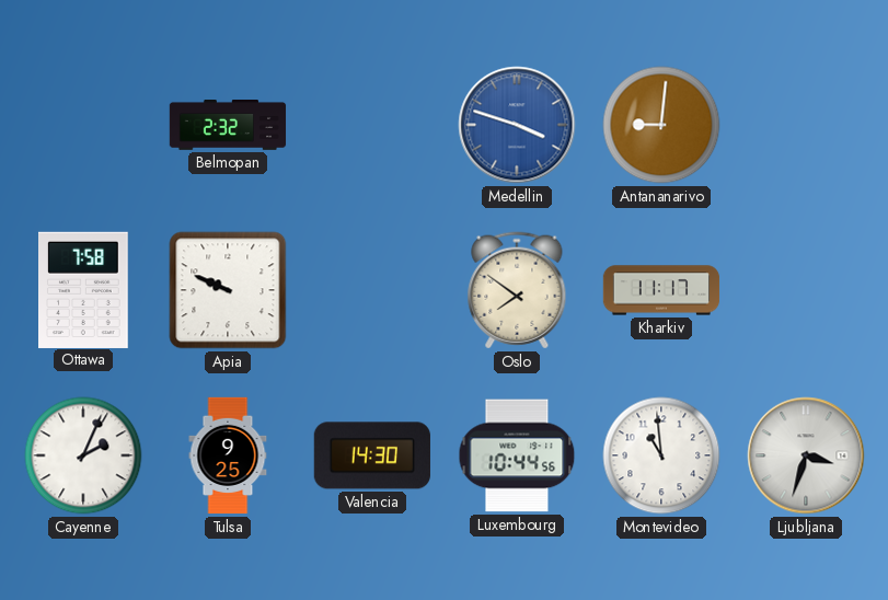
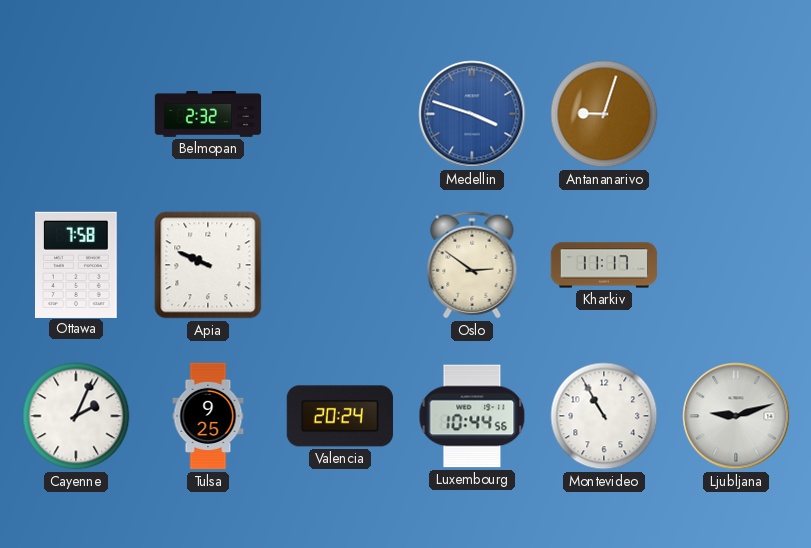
Antananarivo: 9:01 -> 9:03
Oslo: 7:51 -> 2:51
Valencia: 14:30 -> 20:24
Montevideo: 10:59 -> 10:55
Ljubljana: 3:33 -> 9:12
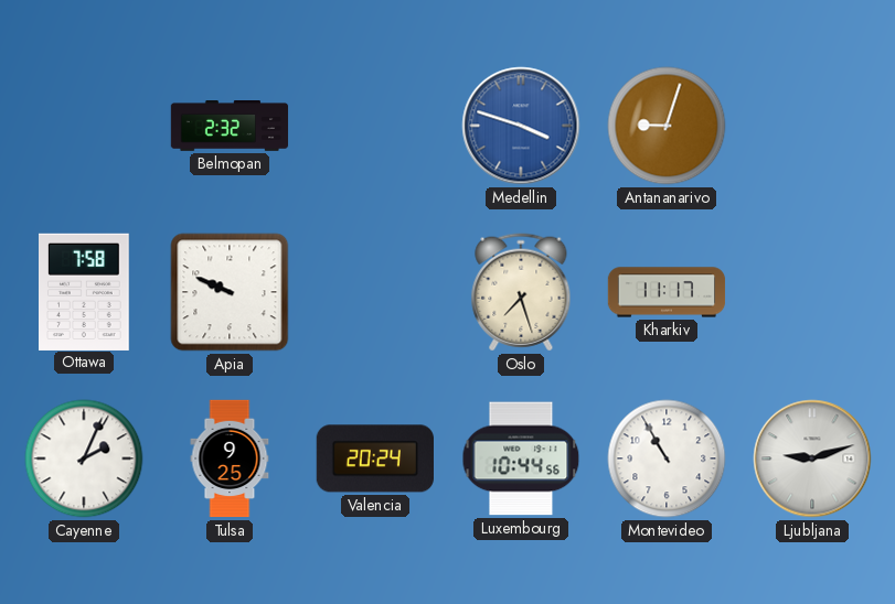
Oslo: 2:51 -> 7:27
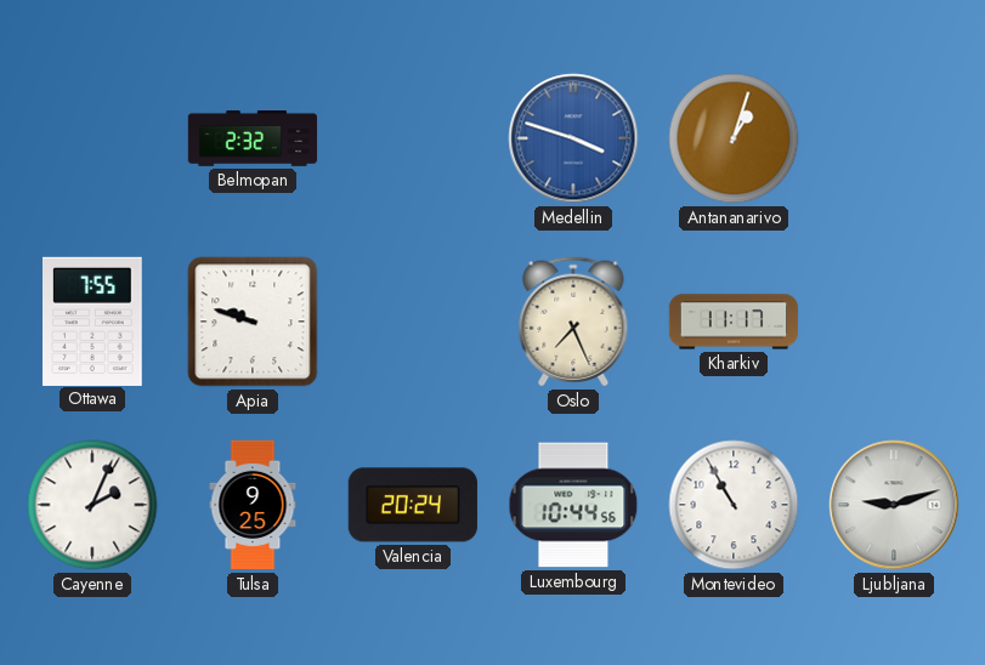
Antananarivo: 9:03 -> 1:03
Ottawa: 7:58 -> 7:55
Apia: 9:49 -> 9:48
Oslo: 7:27 -> 7:26
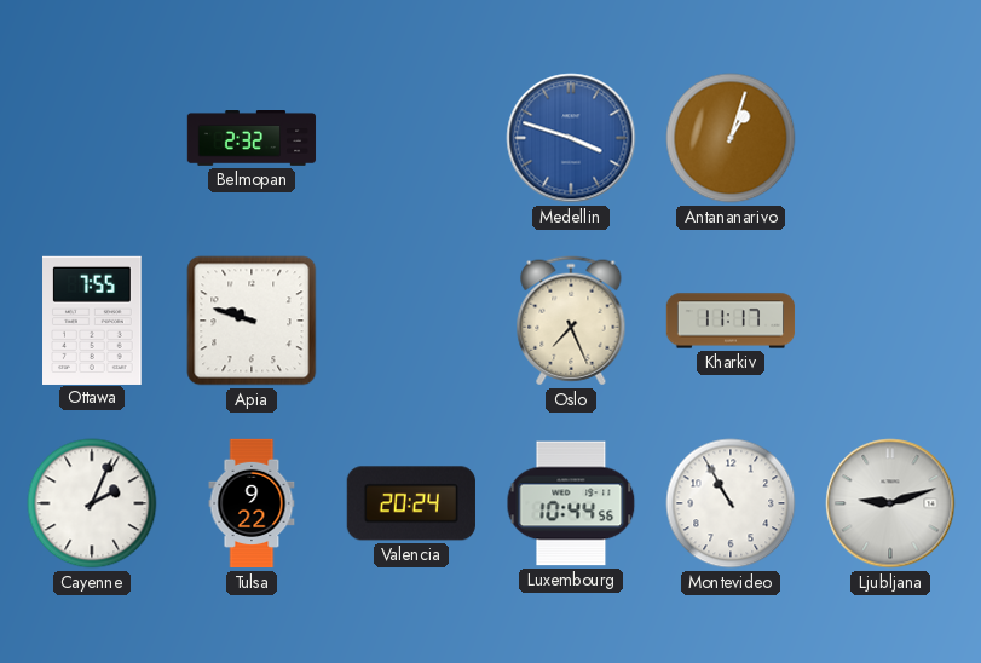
Tulsa: 9:25 -> 9:22
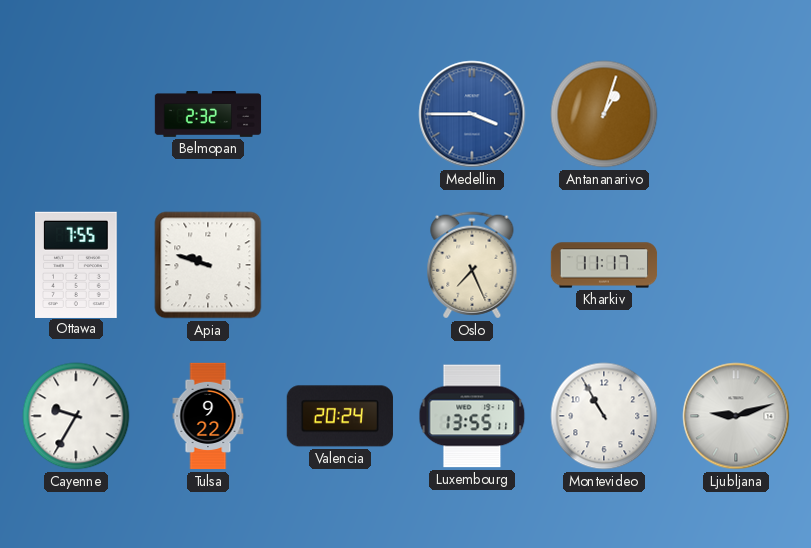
Medellin: 3:48 -> 3:45
Cayenne: 2:04 -> 9:35
Luxembourg: 10:44 -> 13:55
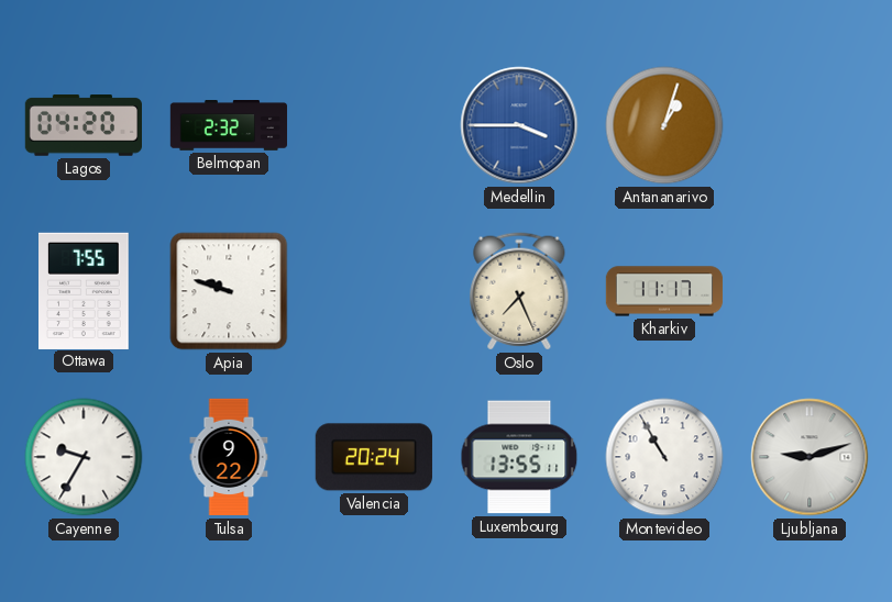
Lagos: none -> 04:20
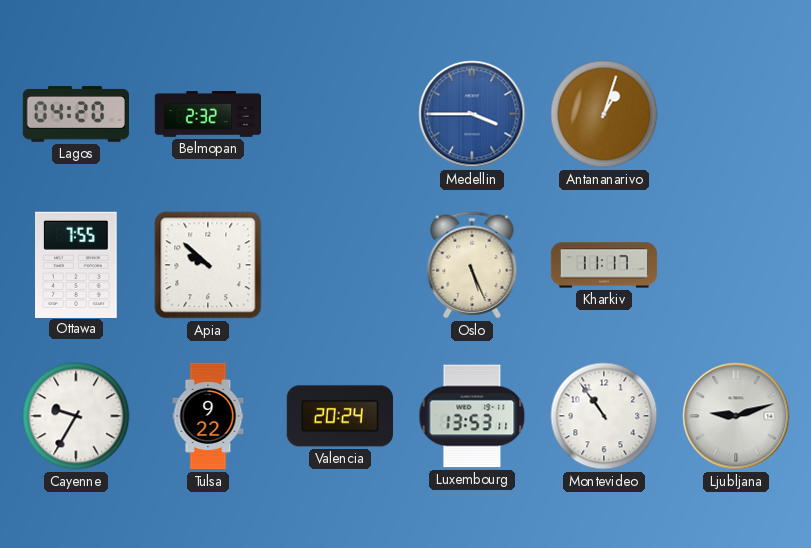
Apia: 9:48 -> 9:52
Oslo: 7:26 -> 5:26
Luxembourg: 13:55 -> 13:53
Montevideo: 10:55 -> 10:54
